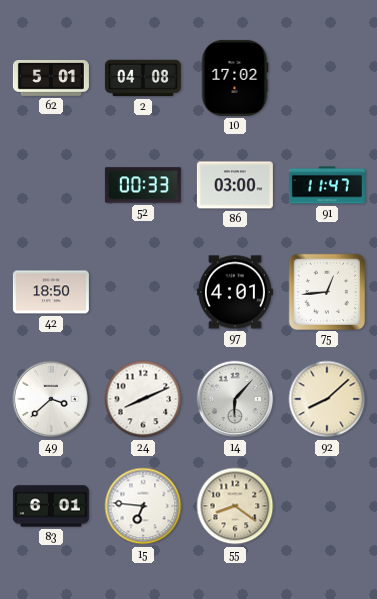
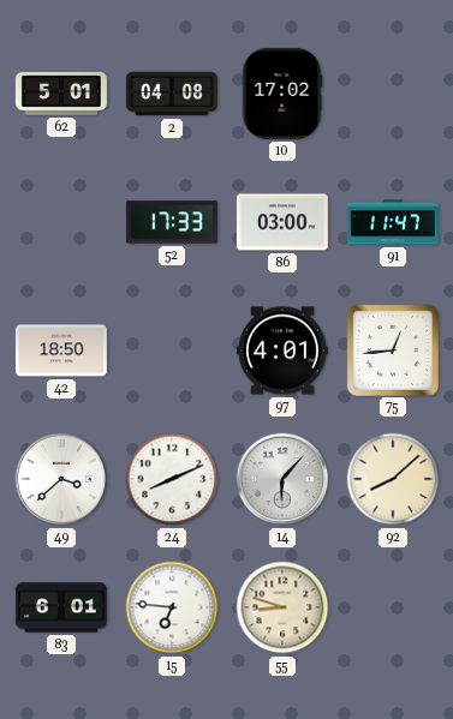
52: 00:33 -> 17:33
55: 8:21 -> 8:48
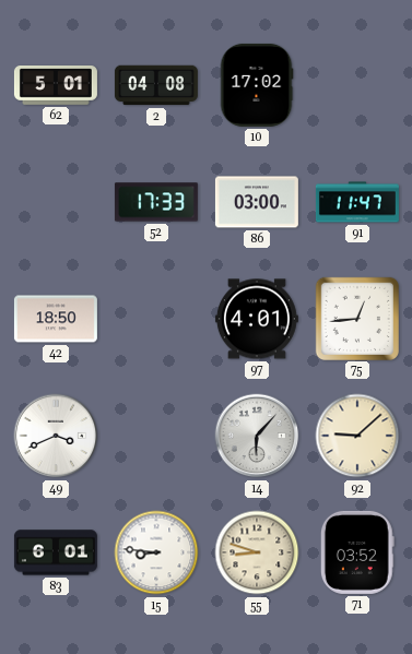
49: 3:38 -> 3:41
24: 8:11 -> none
92: 8:08 -> 9:08
15: 6:46 -> 8:46
71: none -> 03:52
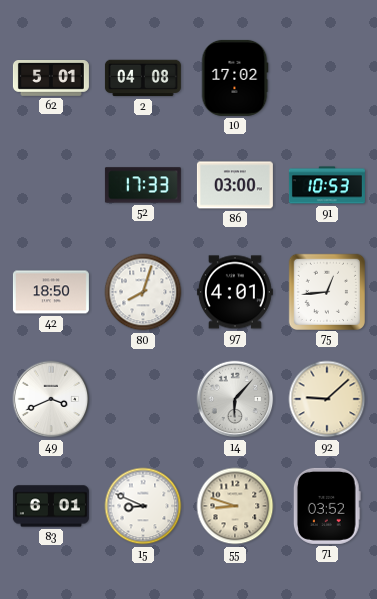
91: 11:47 -> 10:53
80: none -> 8:03
15: 8:46 -> 8:49
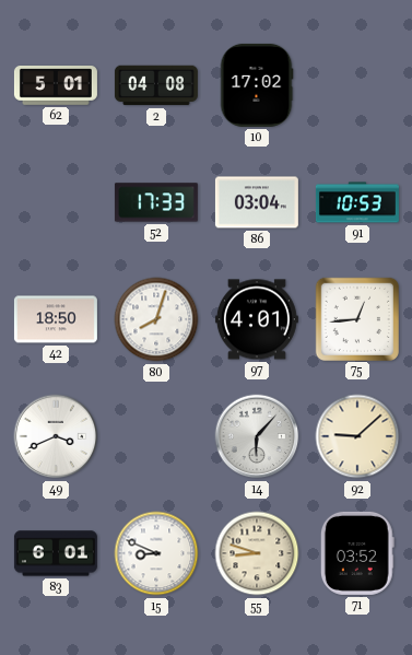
86: 03:00 -> 03:04
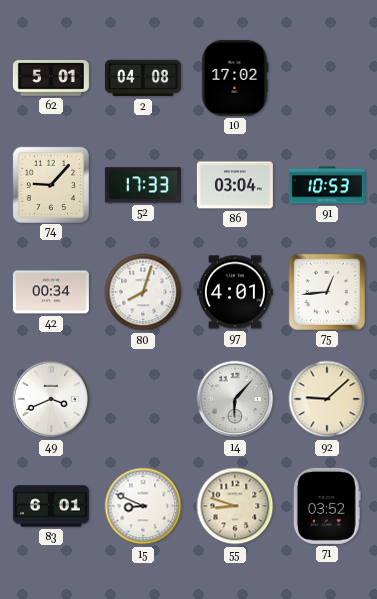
74: none -> 9:07
42: 18:50 -> 00:34
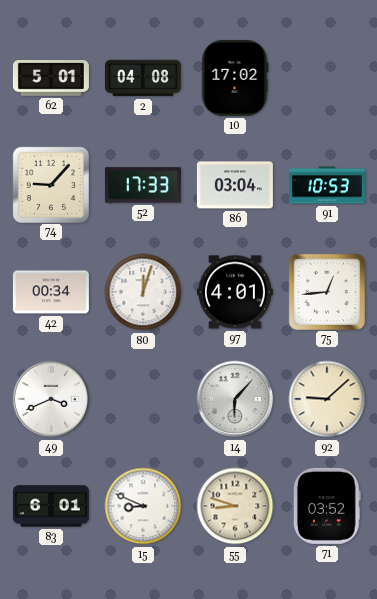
80: 8:03 -> 12:03
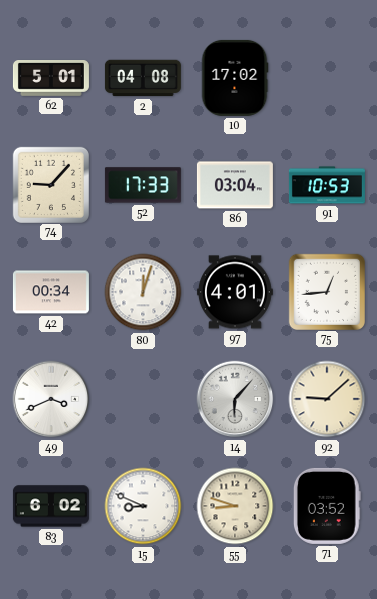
83: 6:01 -> 6:02
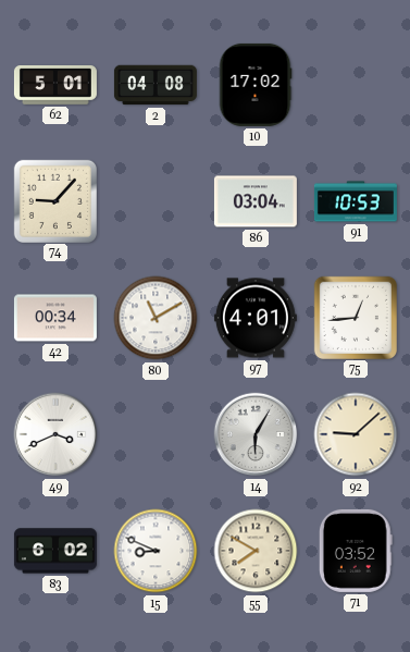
52: 17:33 -> none
80: 12:03 -> 11:10
14: 6:07 -> 6:05
55: 8:48 -> 7:50
